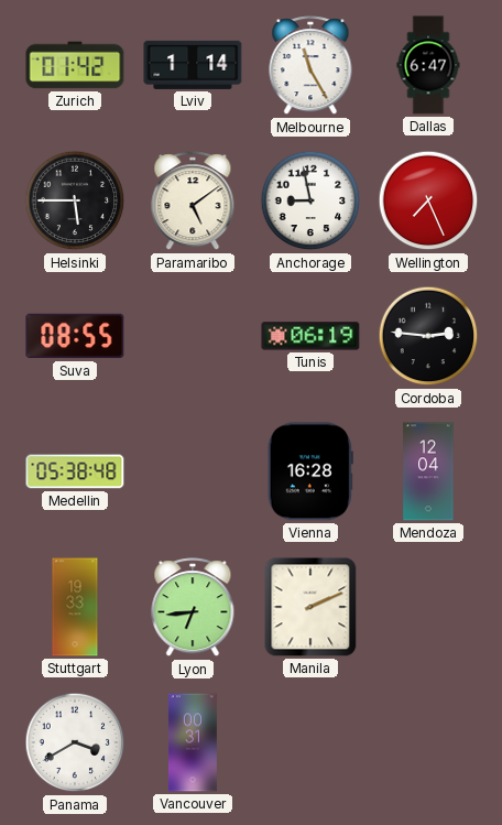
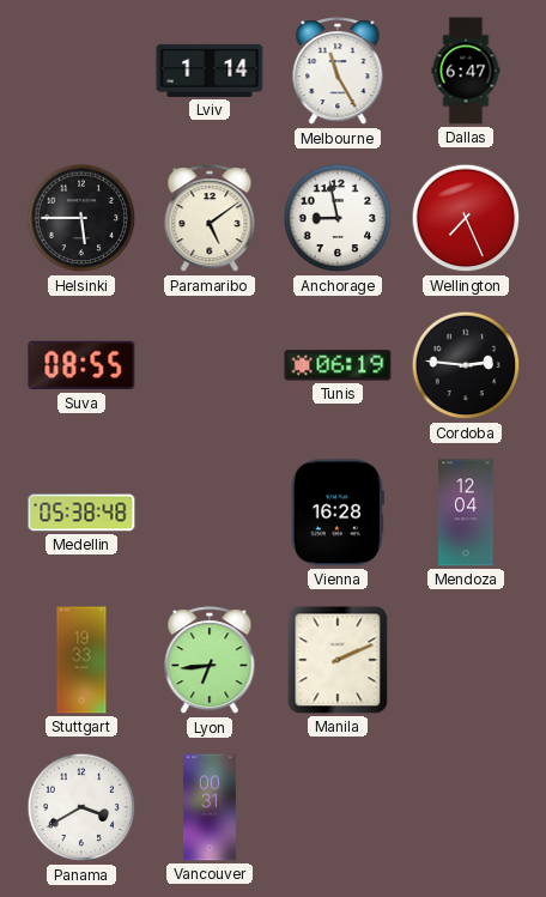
Zurich: 01:42 -> none
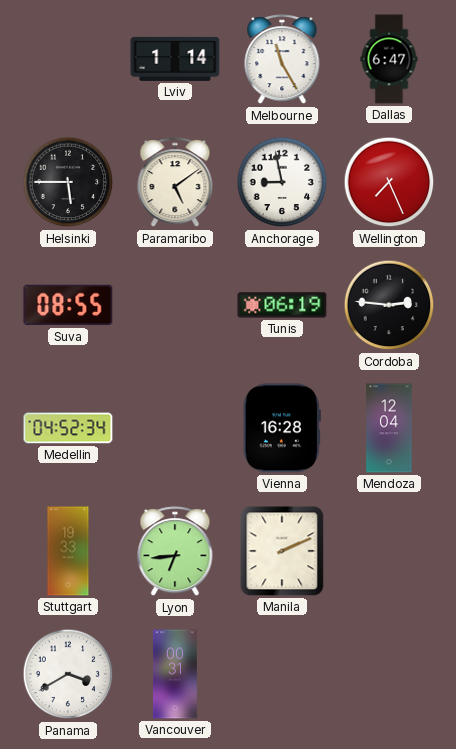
Medellin: 05:38 -> 04:52
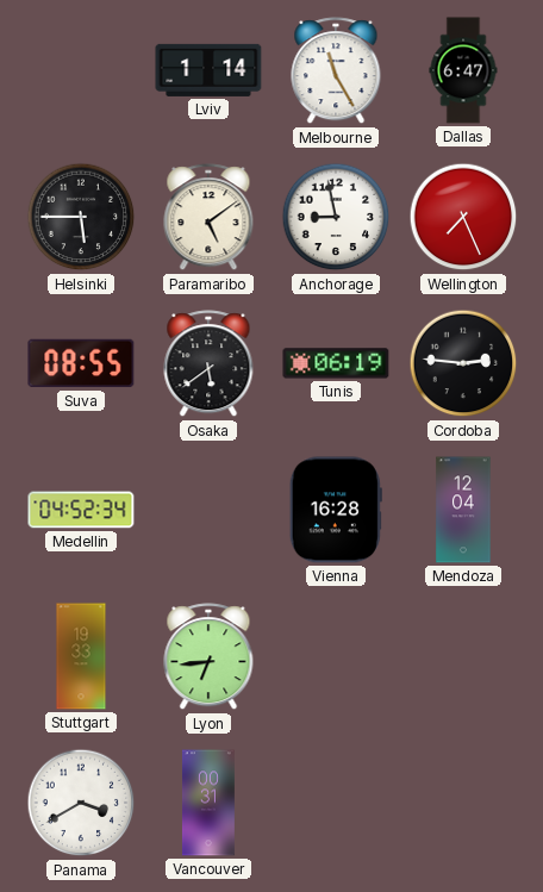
Osaka: none -> 5:39
Manila: 2:11 -> none
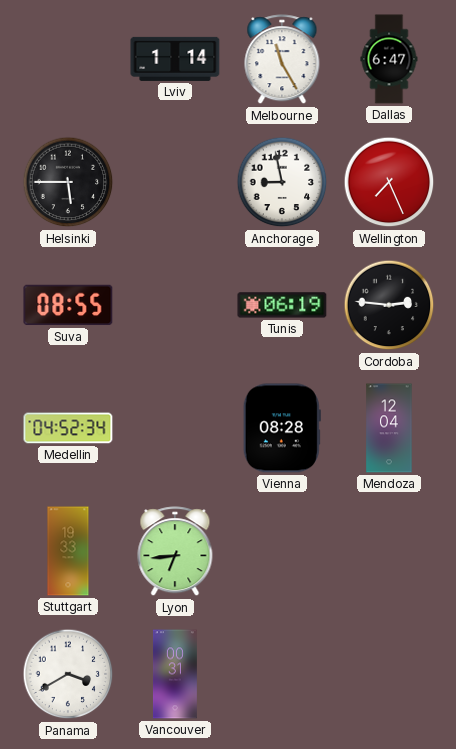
Paramaribo: 5:09 -> none
Osaka: 5:39 -> none
Vienna: 16:28 -> 08:28
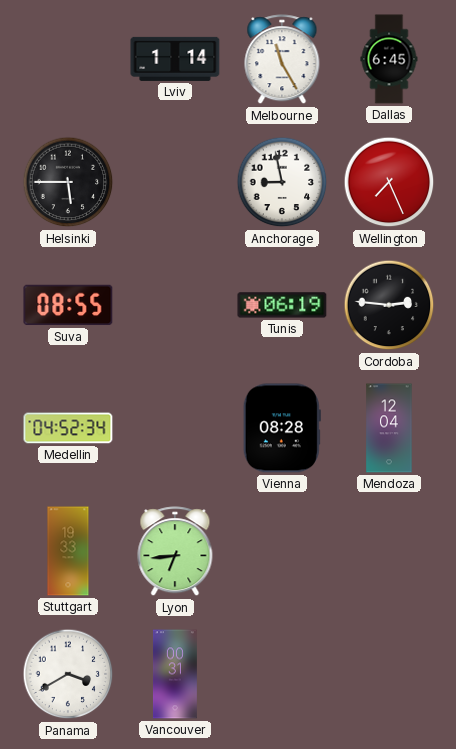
Dallas: 6:47 -> 6:45
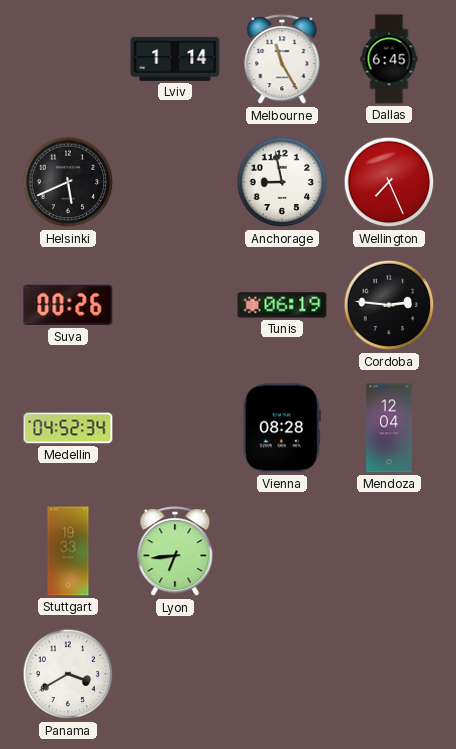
Helsinki: 5:45 -> 5:41
Suva: 08:55 -> 00:26
Vancouver: 00:31 -> none
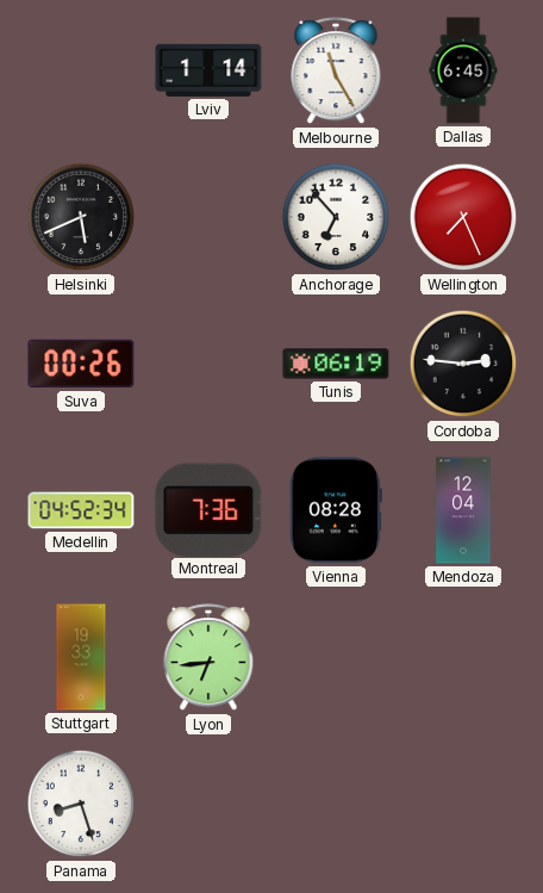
Anchorage: 8:58 -> 6:53
Montreal: none -> 7:36
Panama: 3:40 -> 8:27
